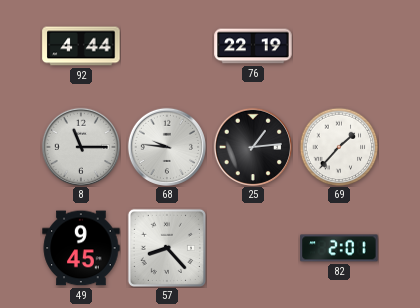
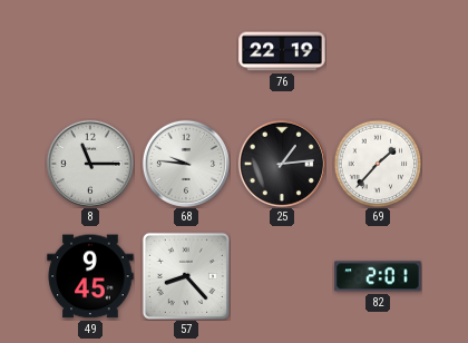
92: 4:44 -> none
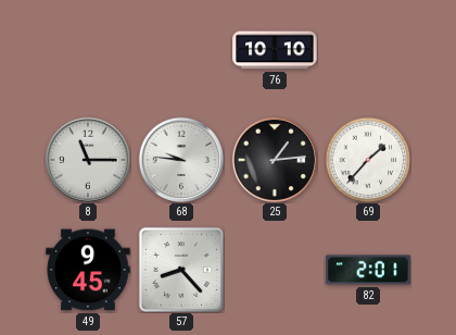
76: 22:19 -> 10:10
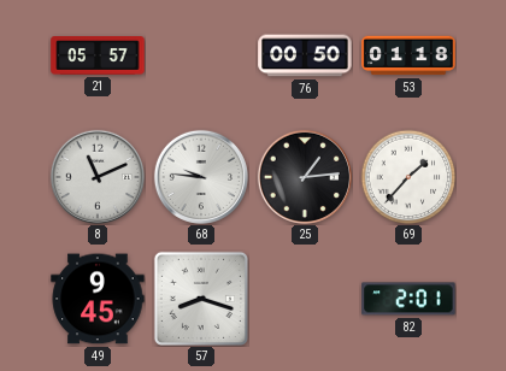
21: none -> 05:57
76: 10:10 -> 00:50
53: none -> 01:18
8: 11:15 -> 11:11
57: 8:23 -> 8:18
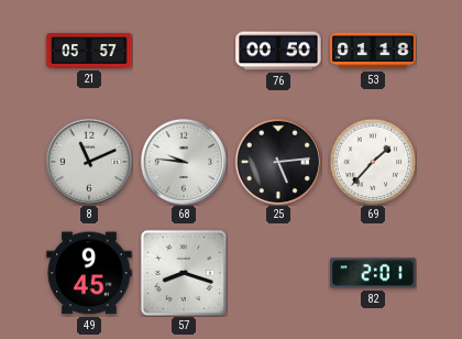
25: 1:14 -> 5:14
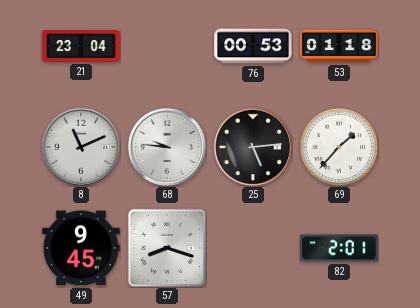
21: 05:57 -> 23:04
76: 00:50 -> 00:53
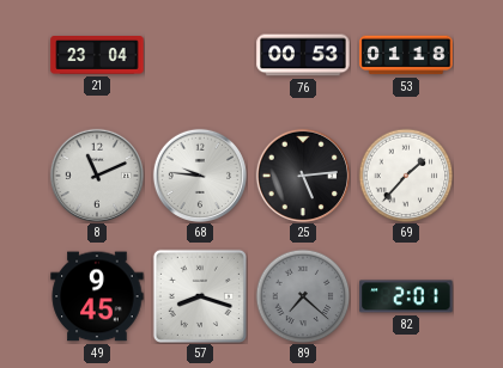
89: none -> 7:22
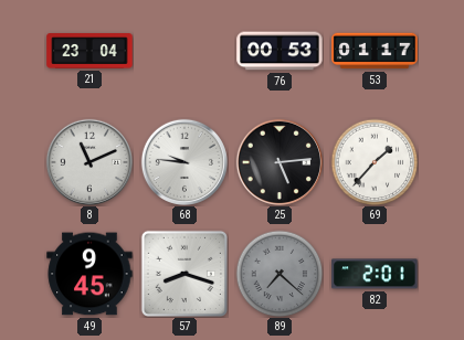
53: 01:18 -> 01:17
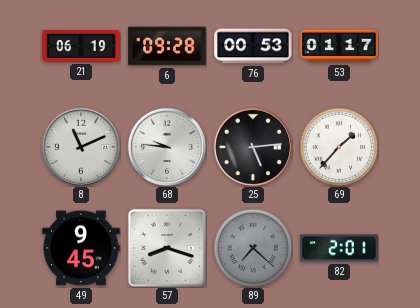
21: 23:04 -> 06:19
6: none -> 09:28
